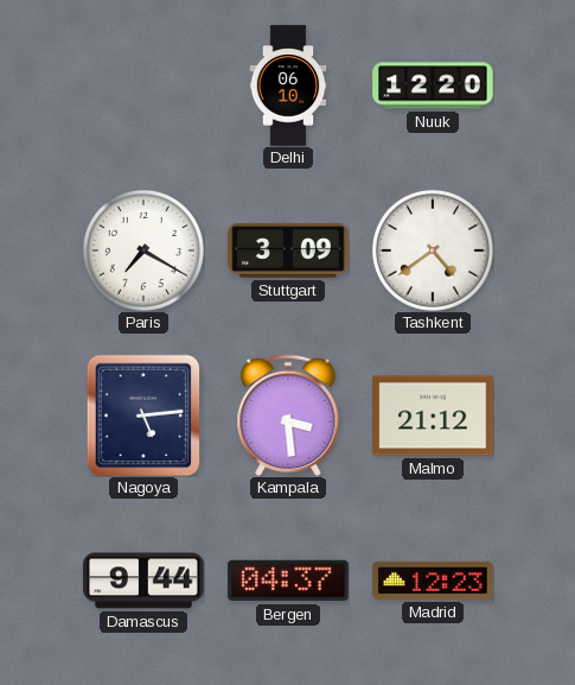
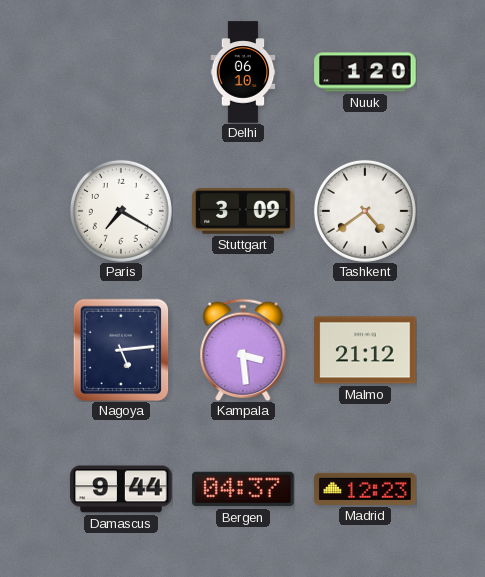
Nuuk: 12:20 -> 1:20
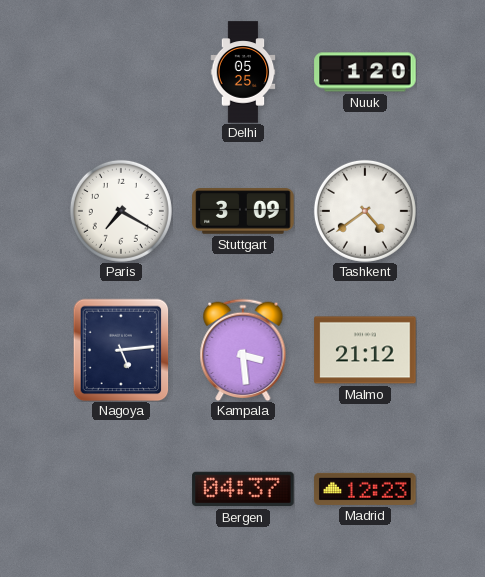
Delhi: 06:10 -> 05:25
Damascus: 9:44 -> none
